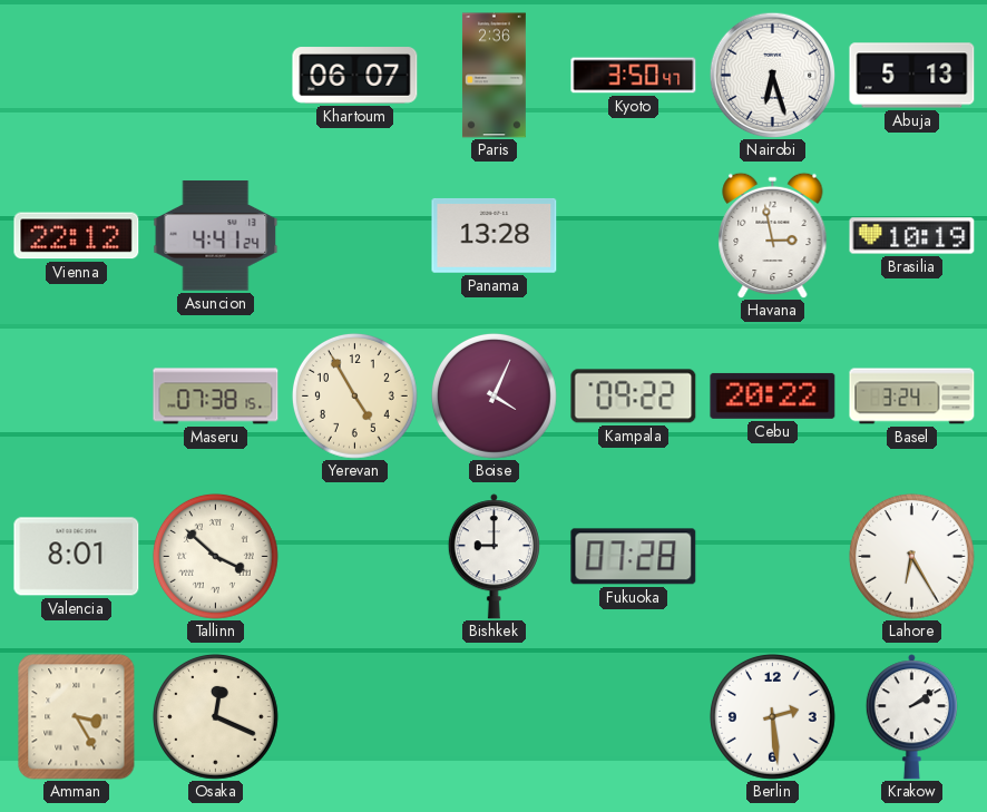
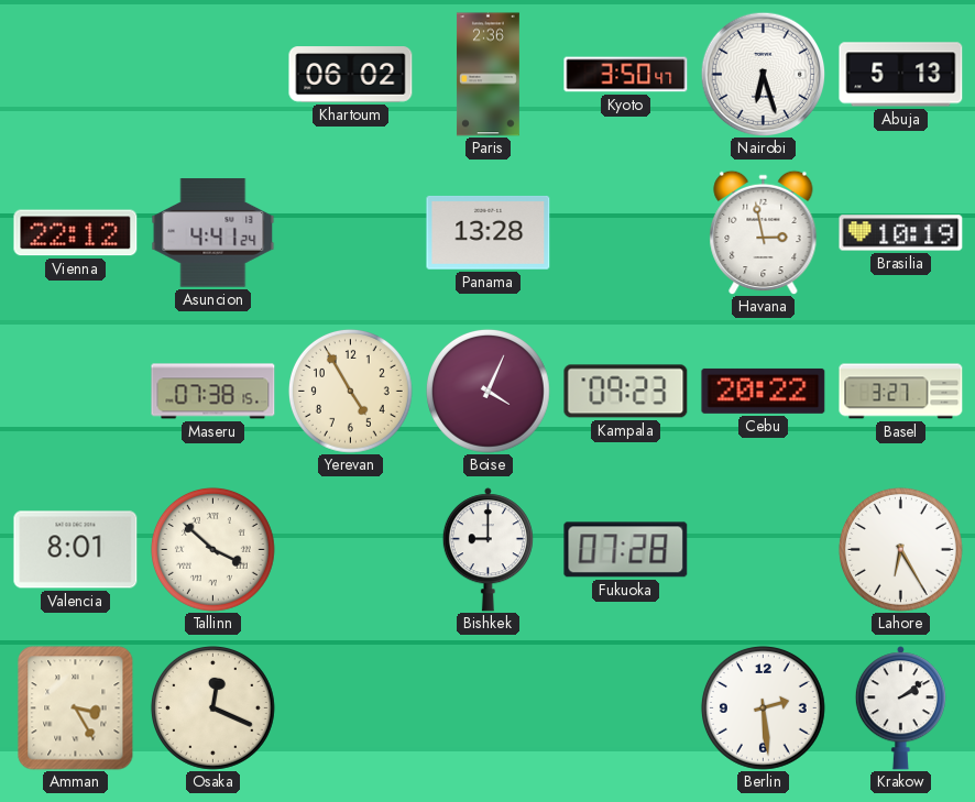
Khartoum: 06:07 -> 06:02
Kampala: 09:22 -> 09:23
Basel: 3:24 -> 3:27
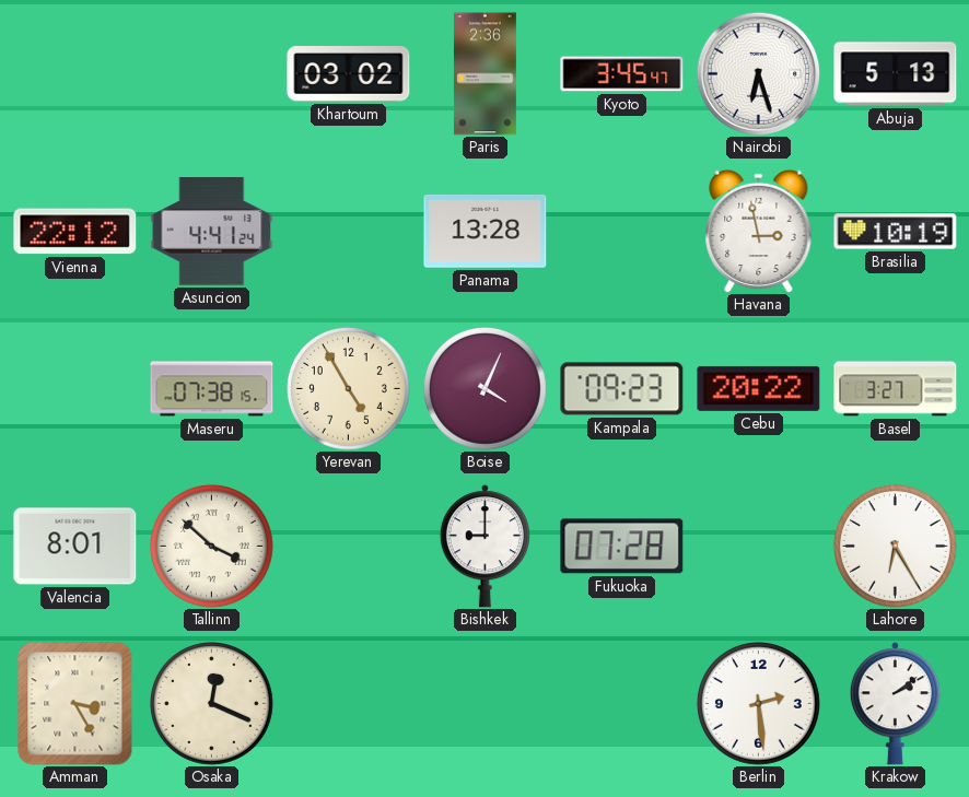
Khartoum: 06:02 -> 03:02
Kyoto: 3:50 -> 3:45
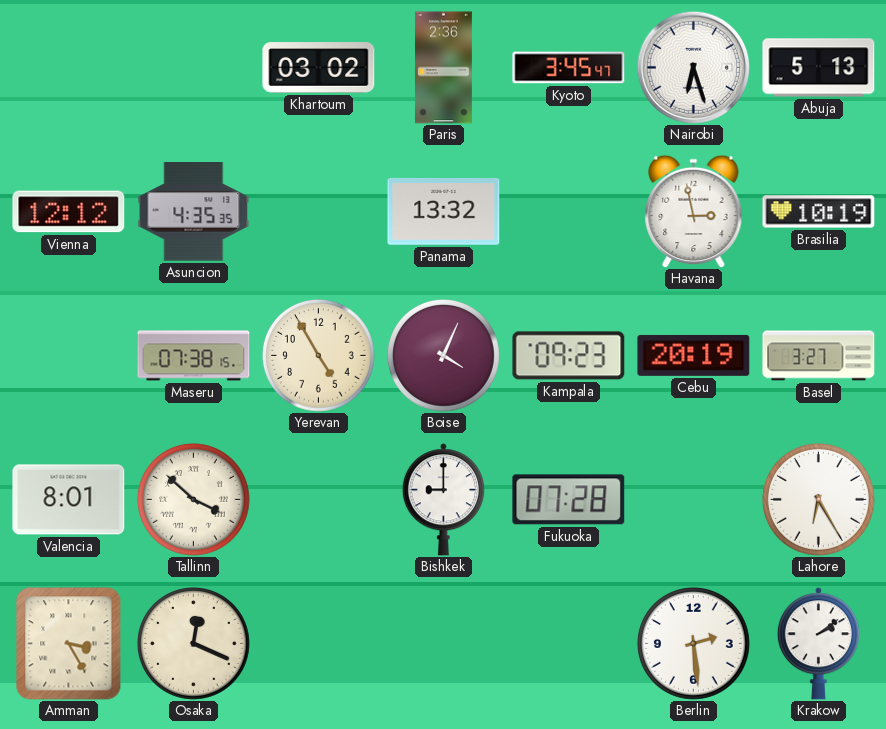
Vienna: 22:12 -> 12:12
Asuncion: 4:41 -> 4:35
Panama: 13:28 -> 13:32
Cebu: 20:22 -> 20:19
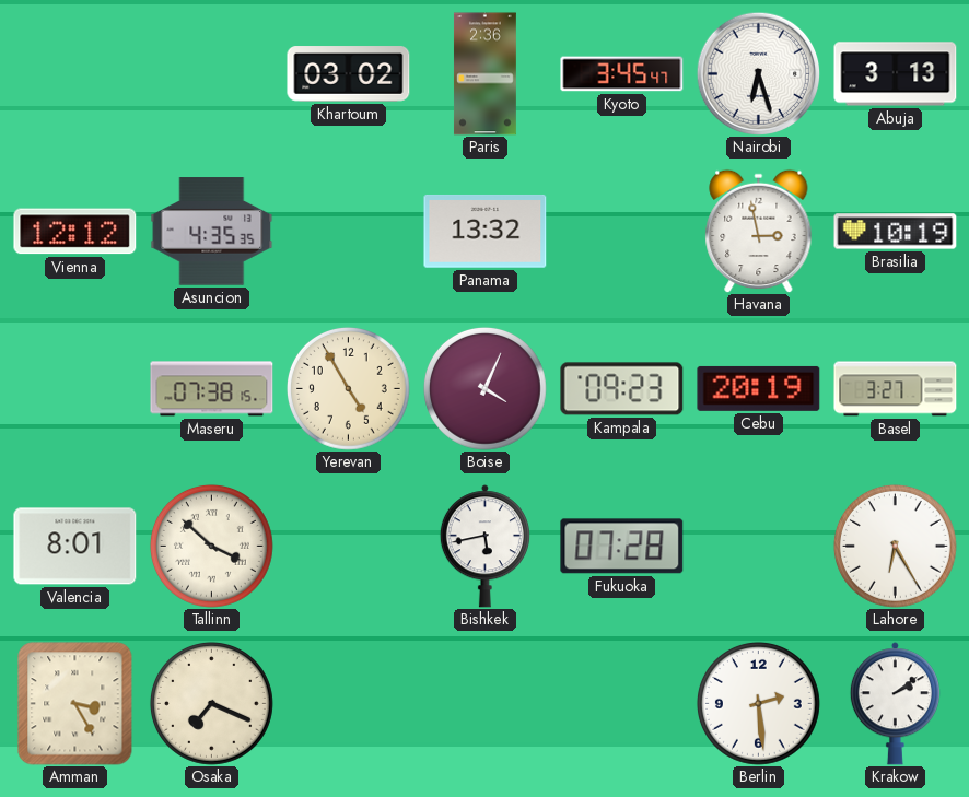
Abuja: 5:13 -> 3:13
Bishkek: 9:00 -> 5:43
Osaka: 12:19 -> 7:19
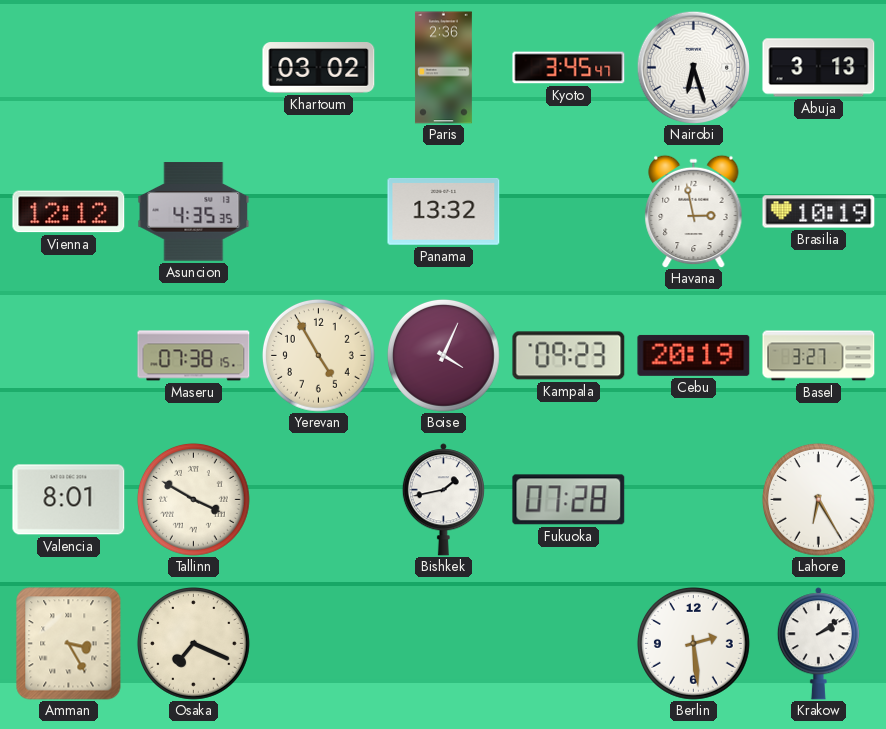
Tallinn: 3:52 -> 3:50
Bishkek: 5:43 -> 1:43
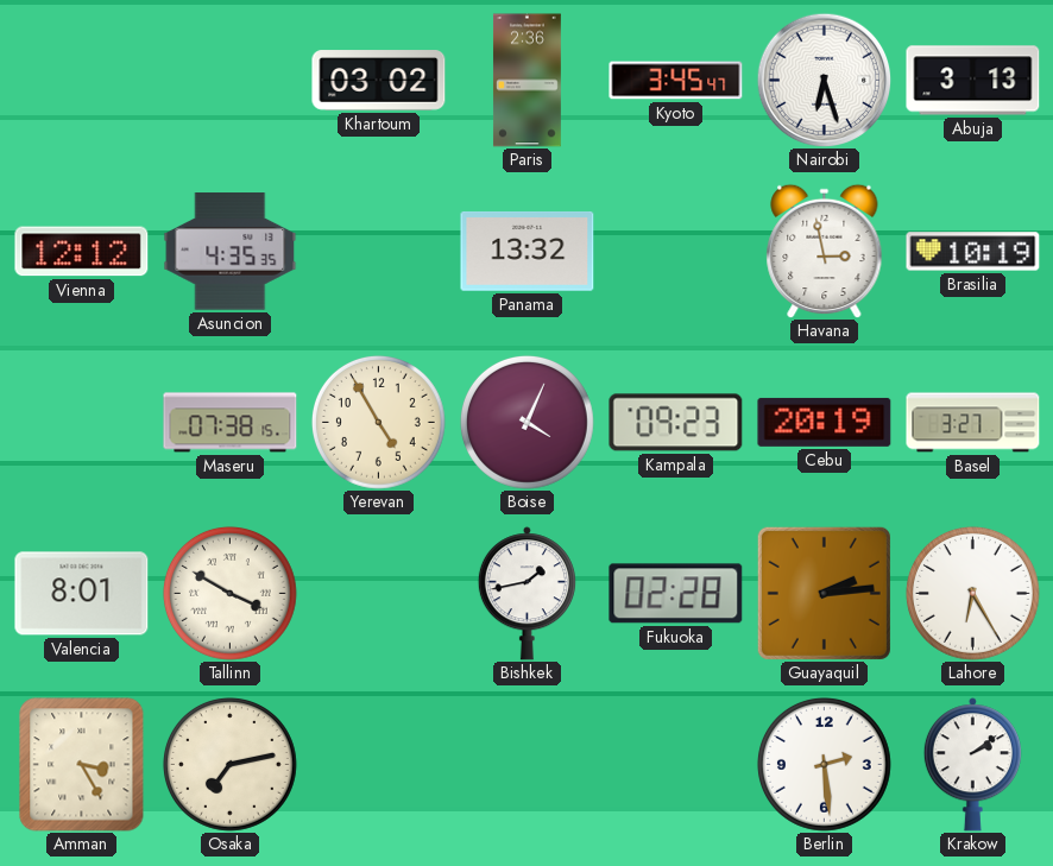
Fukuoka: 07:28 -> 02:28
Guayaquil: none -> 2:14
Osaka: 7:19 -> 7:13
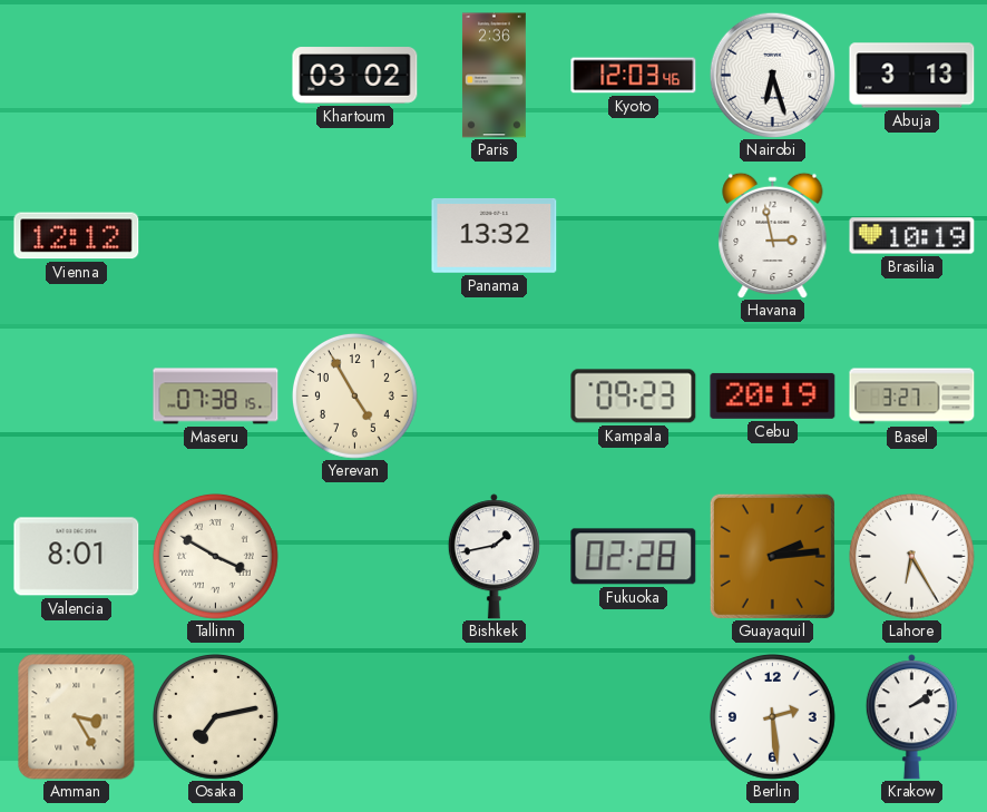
Kyoto: 3:45 -> 12:03
Asuncion: 4:35 -> none
Boise: 4:04 -> none
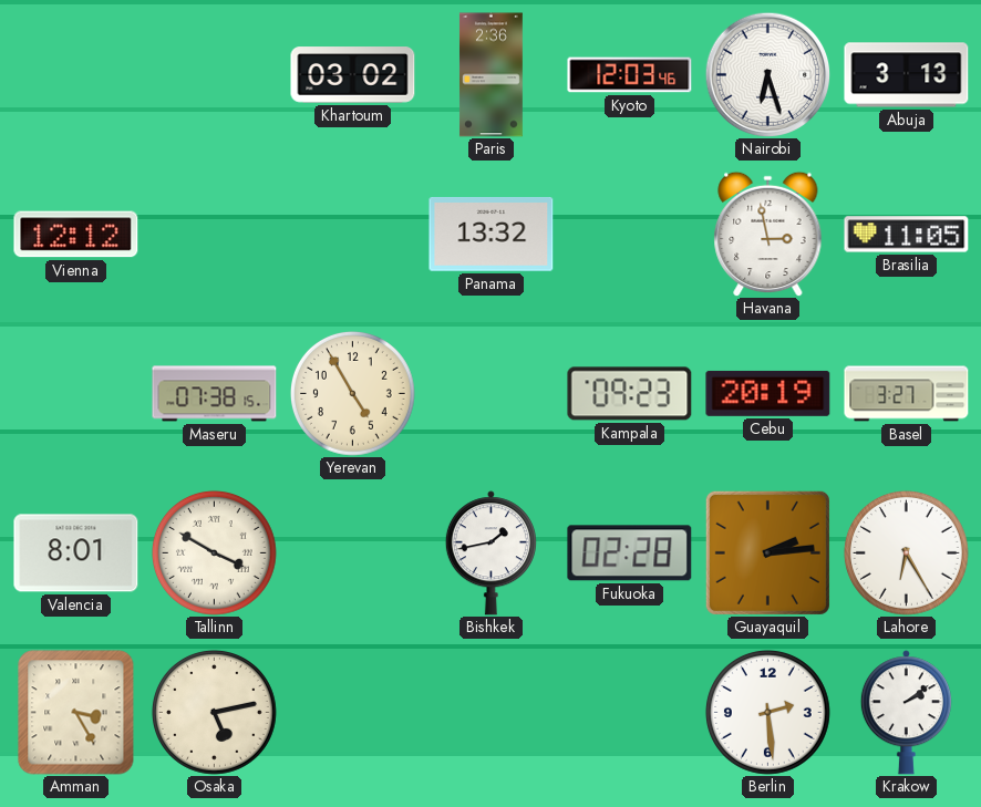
Brasilia: 10:19 -> 11:05
Osaka: 7:13 -> 5:13
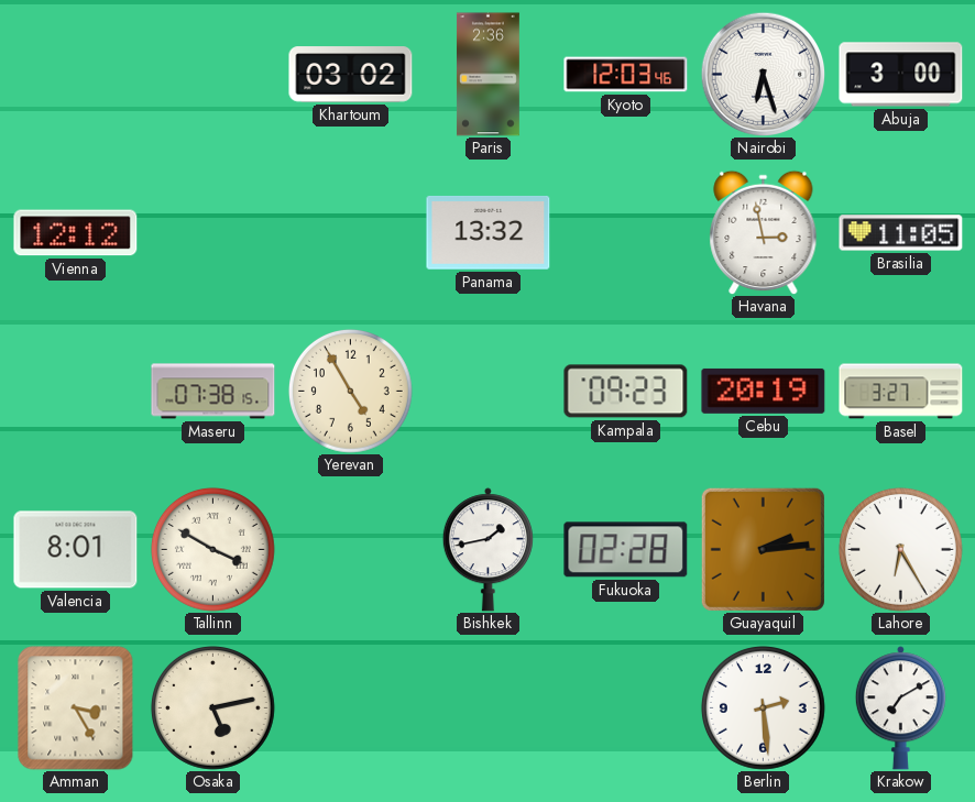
Abuja: 3:13 -> 3:00
Krakow: 2:09 -> 7:10
